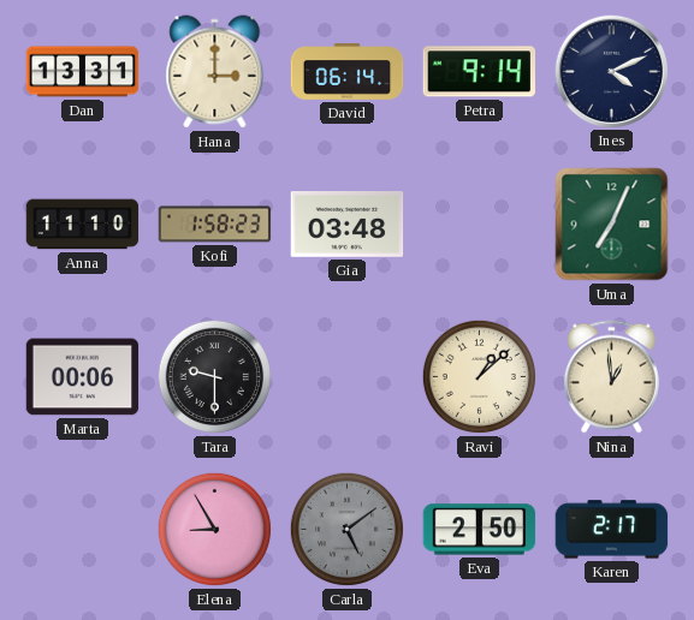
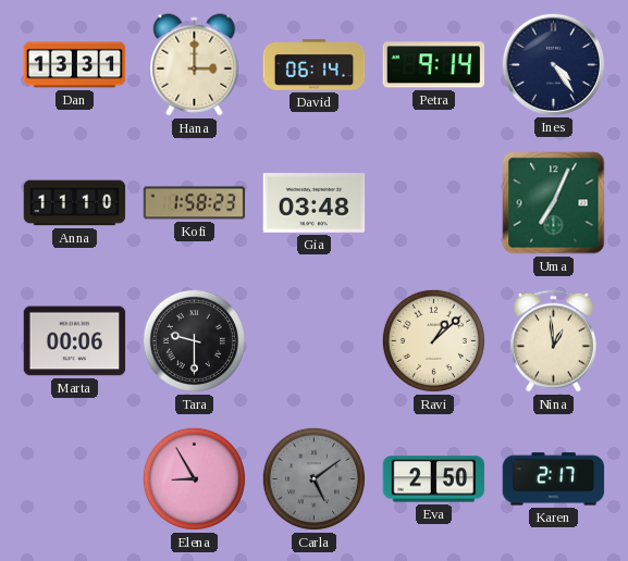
Ines: 4:11 -> 4:24
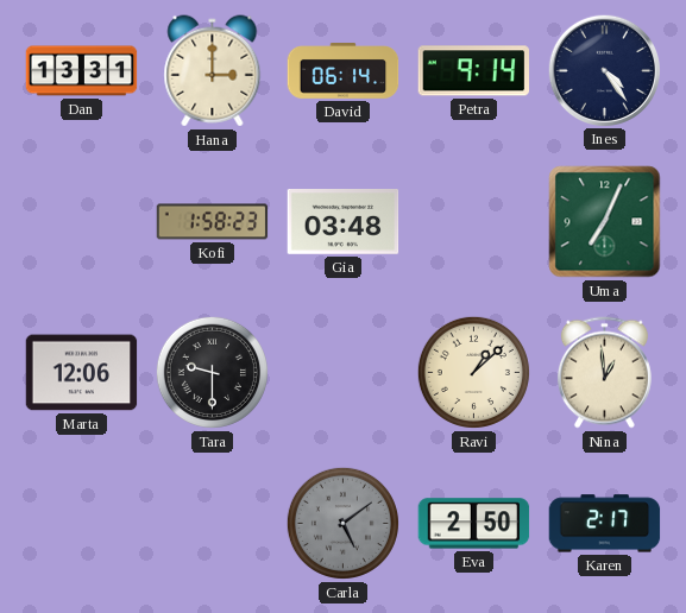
Anna: 11:10 -> none
Marta: 00:06 -> 12:06
Elena: 8:55 -> none
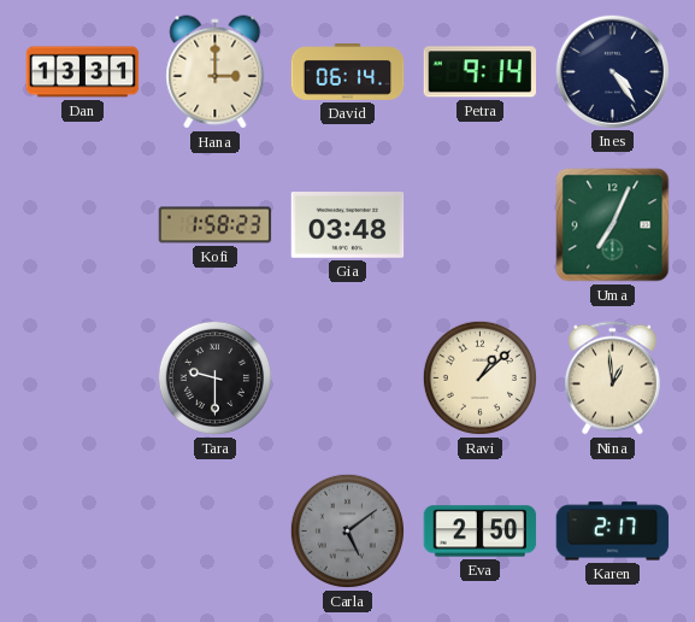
Marta: 12:06 -> none
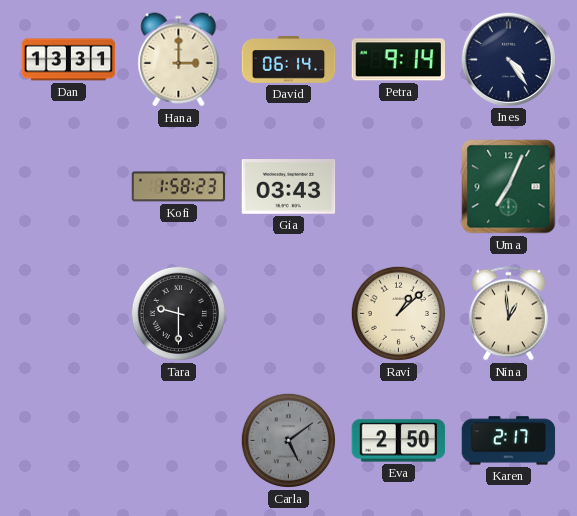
Gia: 03:48 -> 03:43
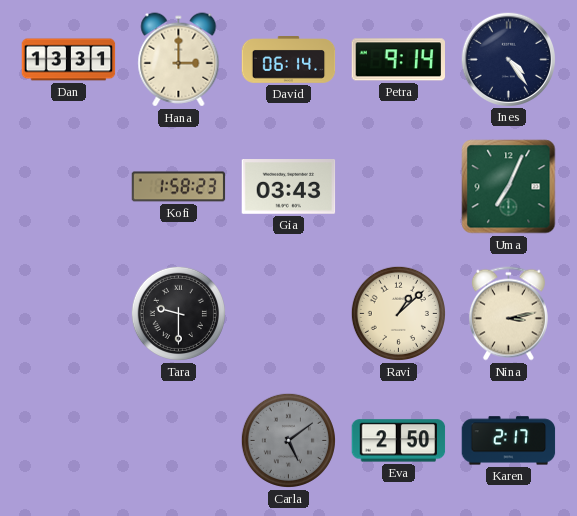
Nina: 12:59 -> 3:13
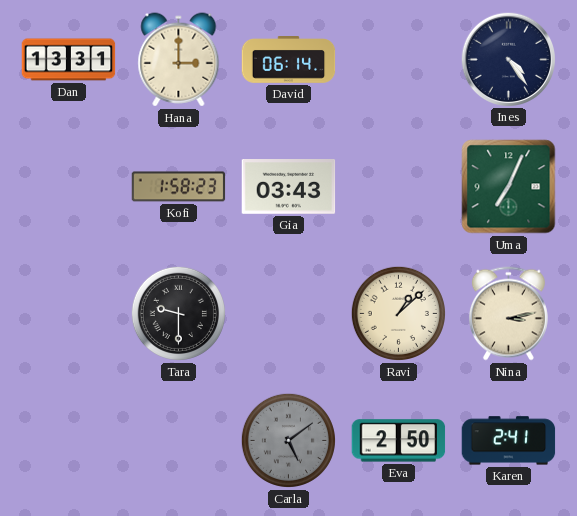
Petra: 9:14 -> none
Karen: 2:17 -> 2:41
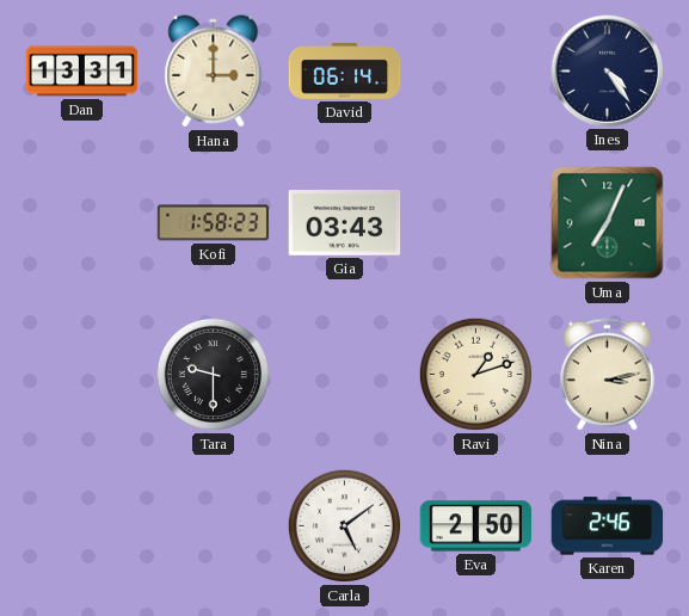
Ravi: 1:08 -> 1:12
Carla dial: grey -> white
Karen: 2:41 -> 2:46
